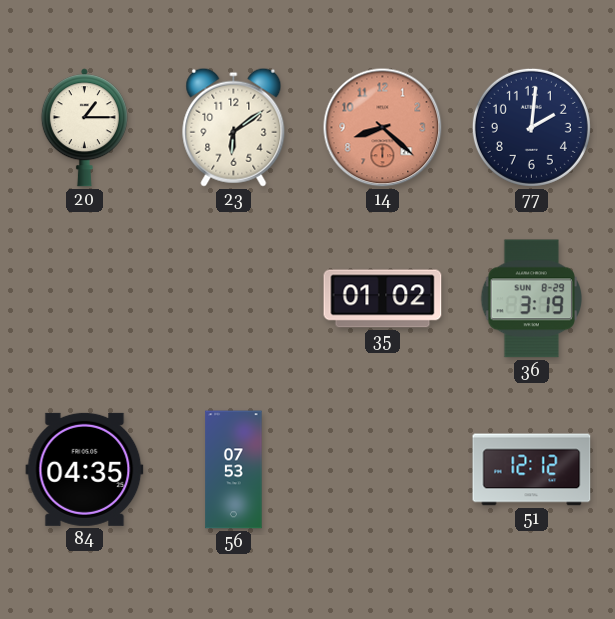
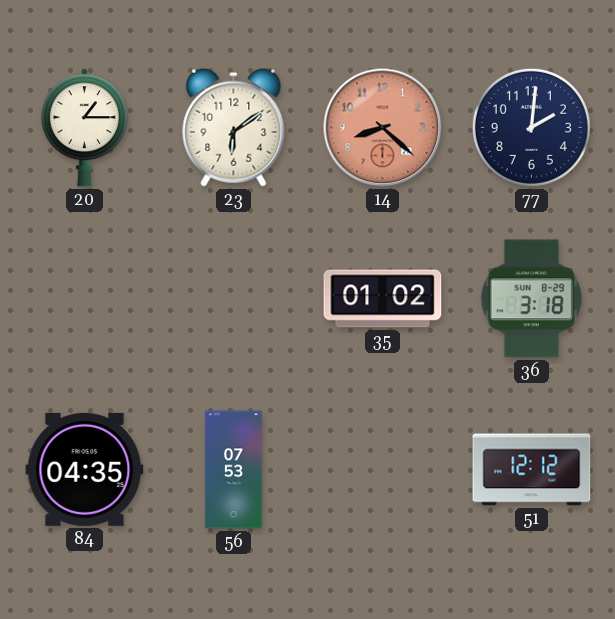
36: 3:19 -> 3:18
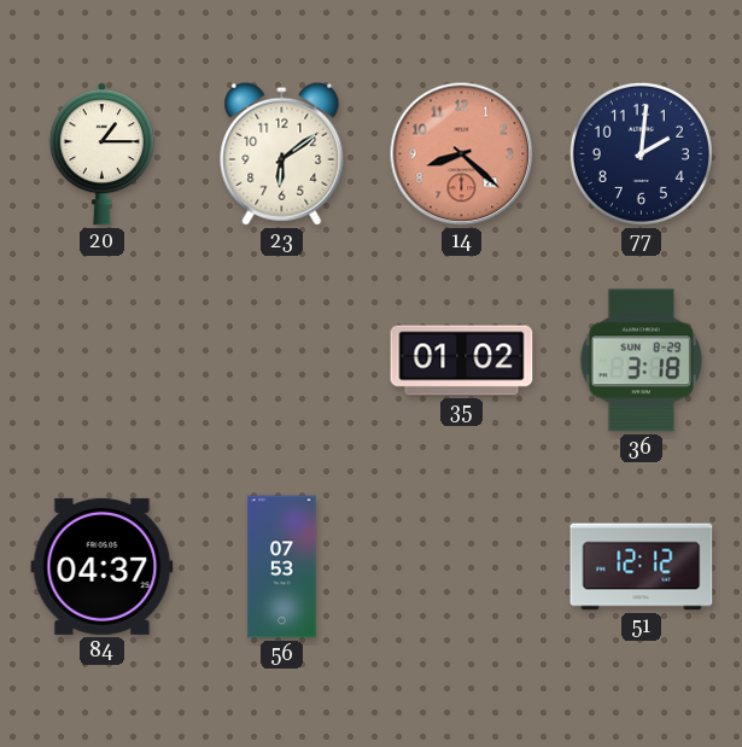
84: 04:35 -> 04:37
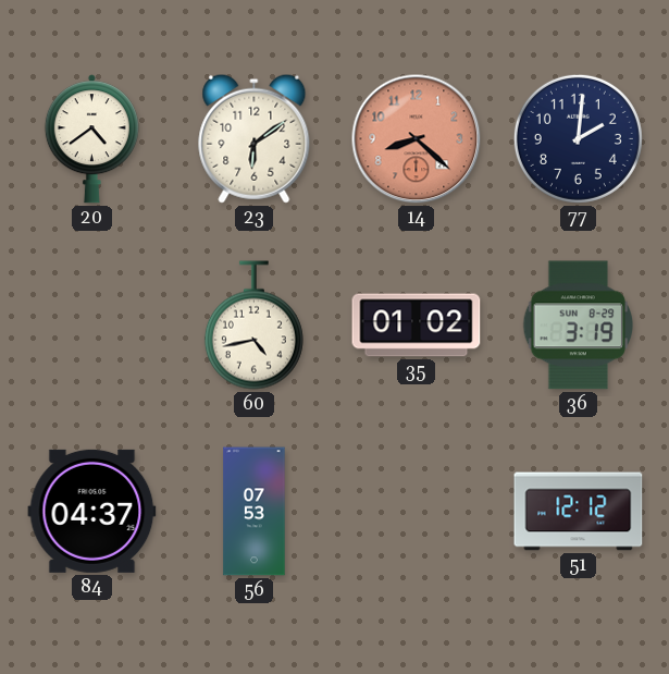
20: 1:15 -> 4:39
60: none -> 4:43
36: 3:18 -> 3:19
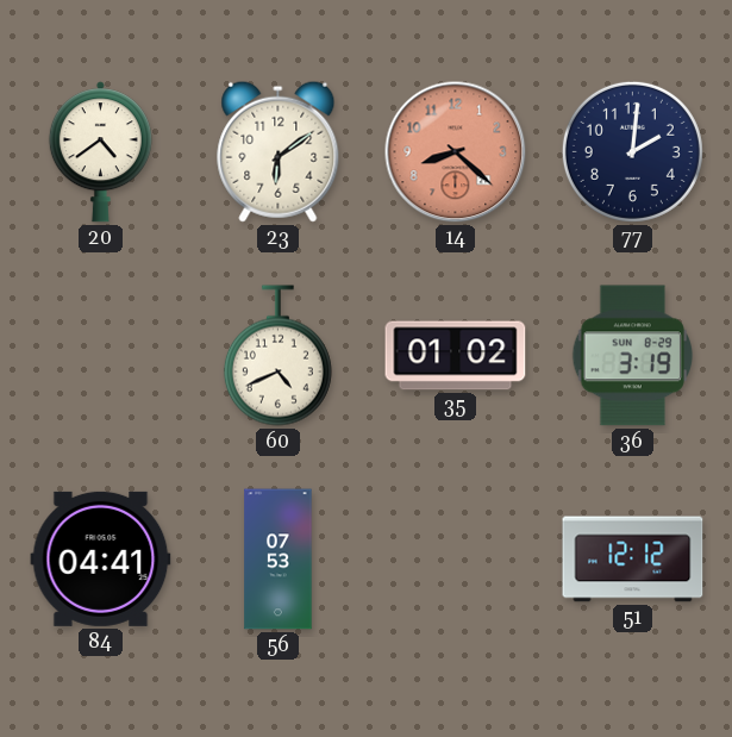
60: 4:43 -> 4:41
84: 04:37 -> 04:41
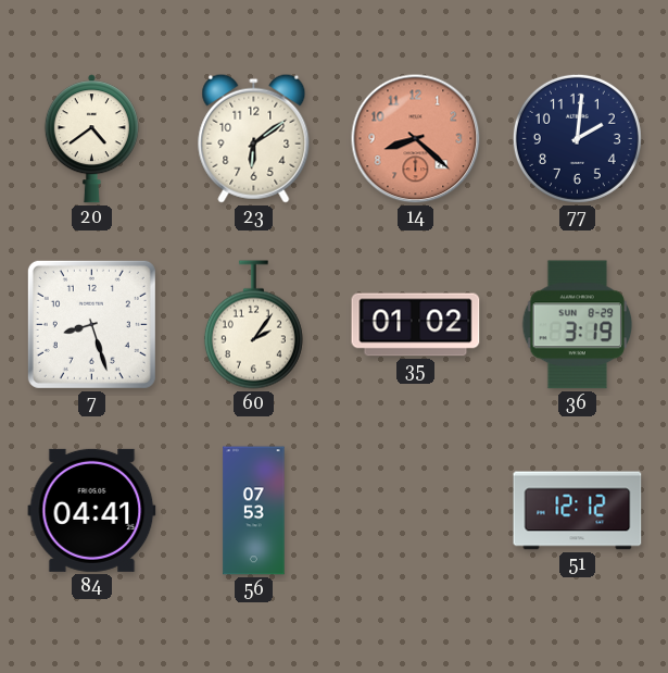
7: none -> 8:27
60: 4:41 -> 2:06
